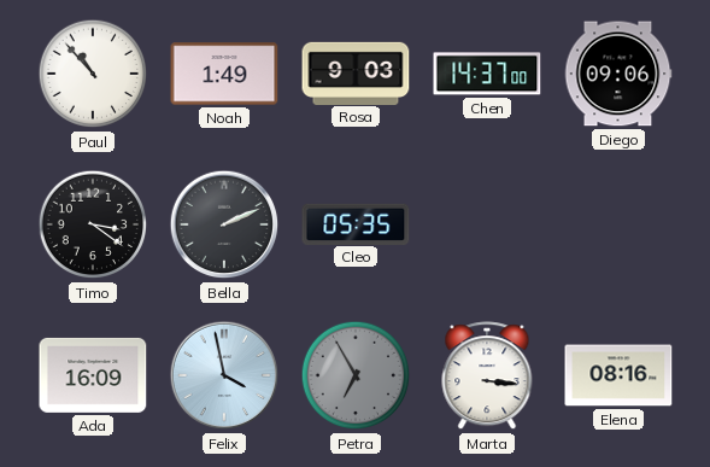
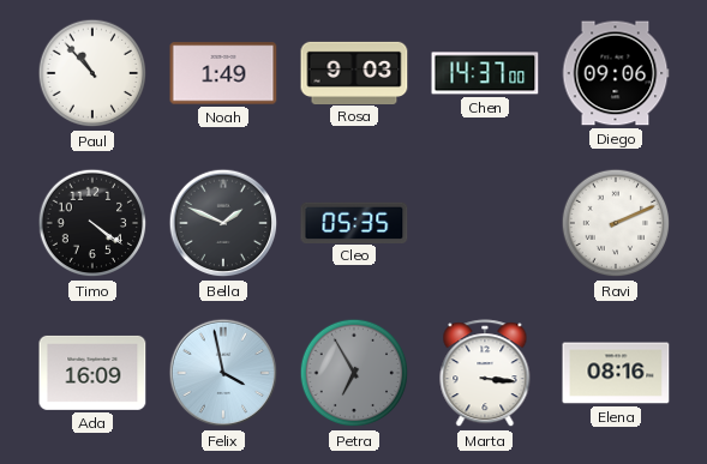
Timo: 3:21 -> 4:21
Bella: 2:11 -> 1:49
Ravi: none -> 2:11
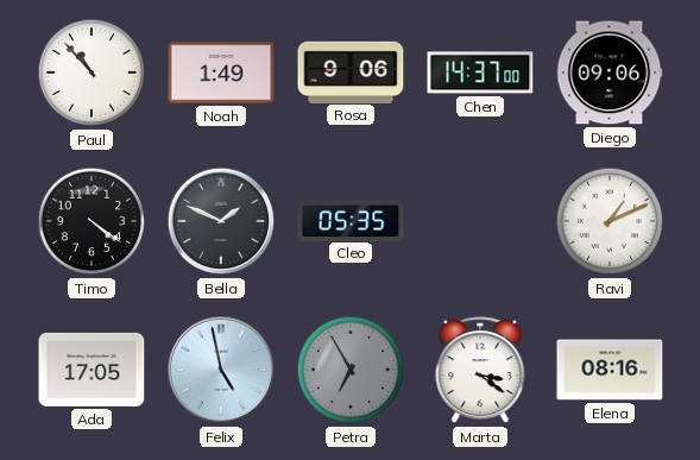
Rosa: 9:03 -> 9:06
Ravi: 2:11 -> 1:11
Ada: 16:09 -> 17:05
Felix: 3:58 -> 4:58
Marta: 3:16 -> 3:21
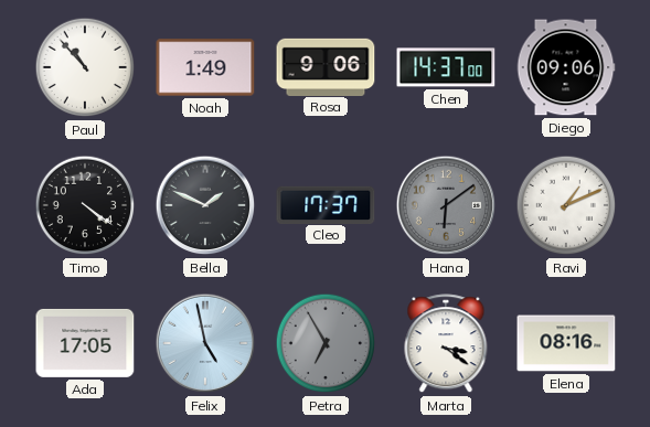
Cleo: 05:35 -> 17:37
Hana: none -> 6:09
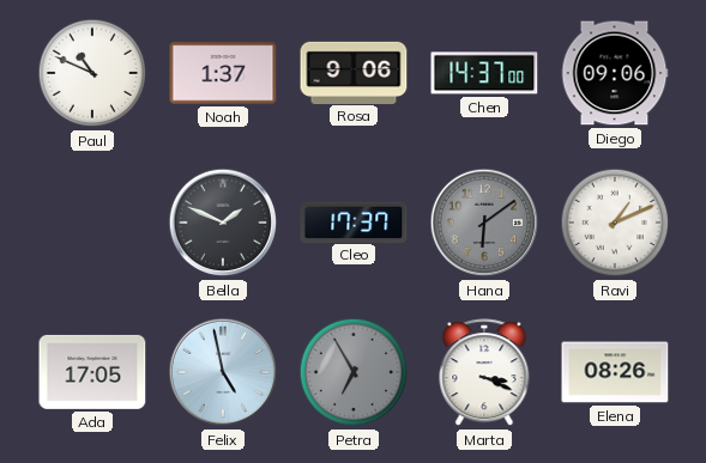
Paul: 10:53 -> 10:49
Noah: 1:49 -> 1:37
Timo: 4:21 -> none
Marta: 3:21 -> 3:19
Elena: 08:16 -> 08:26
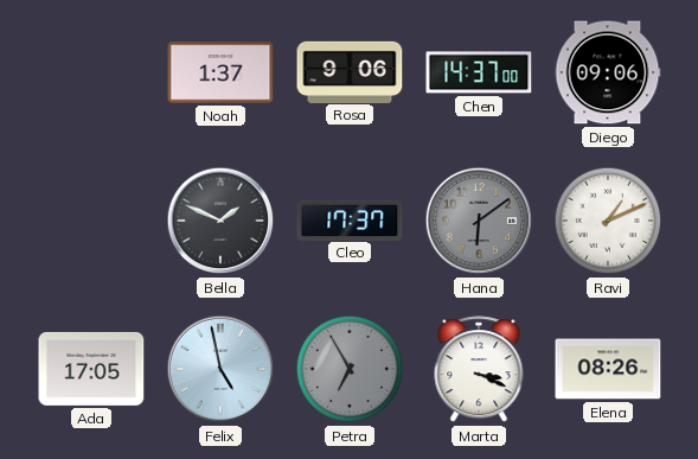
Paul: 10:49 -> none
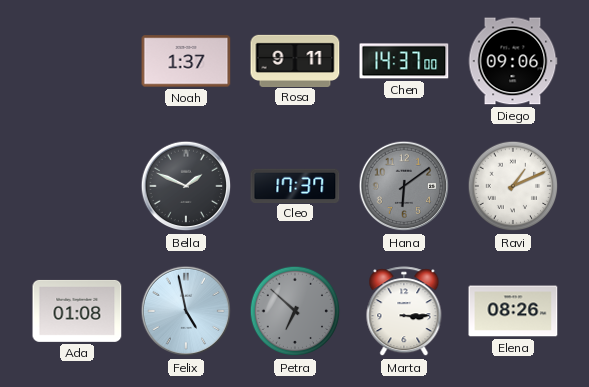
Rosa: 9:06 -> 9:11
Ada: 17:05 -> 01:08
Petra: 6:55 -> 6:52
Marta: 3:19 -> 3:15
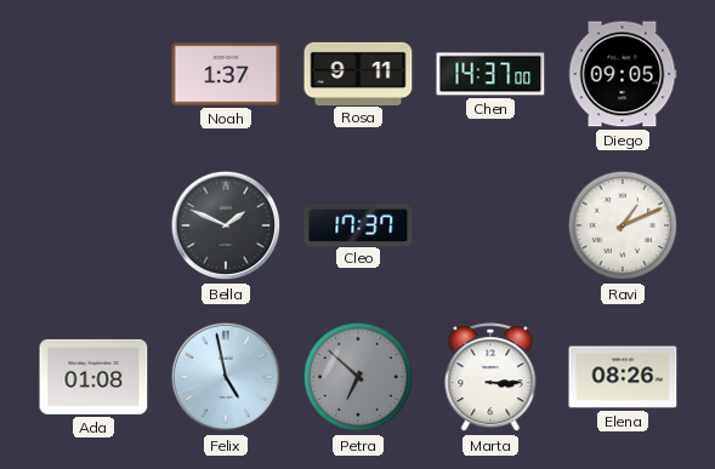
Diego: 09:06 -> 09:05
Hana: 6:09 -> none
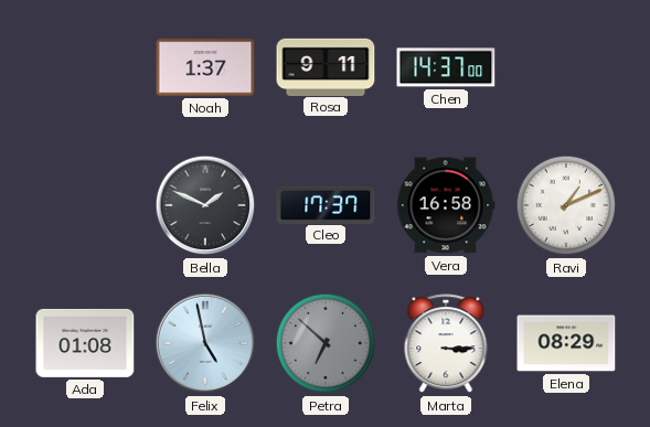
Diego: 09:05 -> none
Vera: none -> 16:58
Elena: 08:26 -> 08:29
